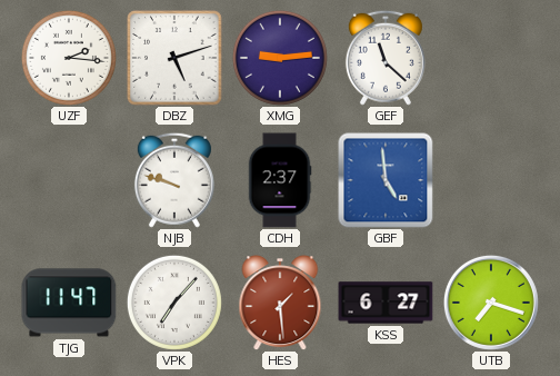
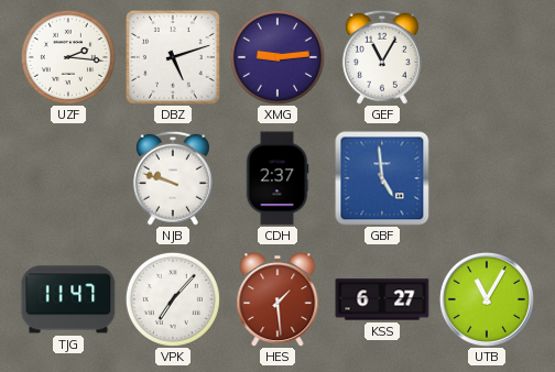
GEF: 11:22 -> 11:05
UTB: 7:18 -> 11:05
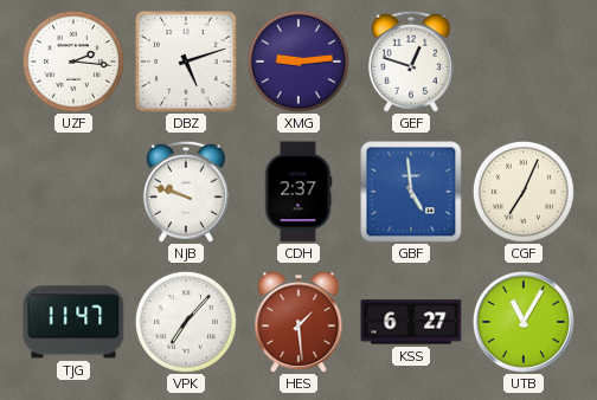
GEF: 11:05 -> 12:48
CGF: none -> 7:04
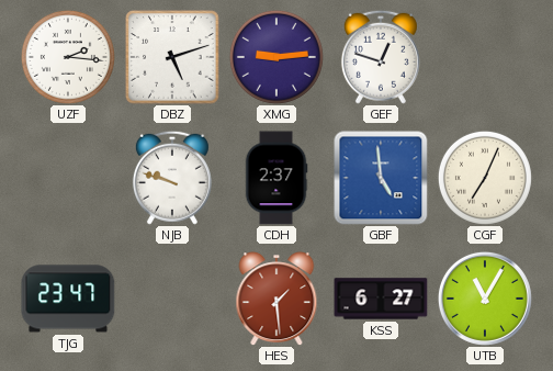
TJG: 11:47 -> 23:47
VPK: 7:07 -> none
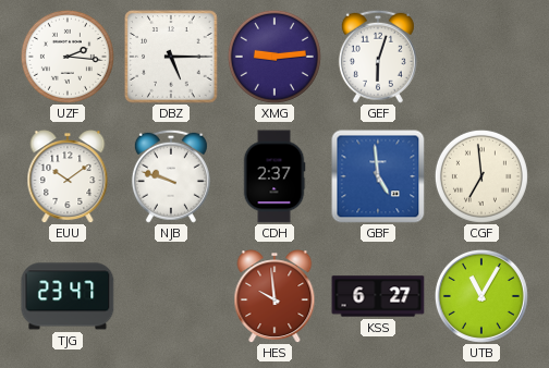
DBZ: 5:12 -> 5:15
GEF: 12:48 -> 6:03
EUU: none -> 10:09
CGF: 7:04 -> 6:59
HES: 1:29 -> 9:59
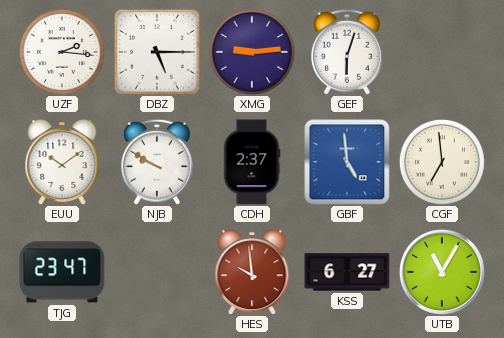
NJB: 9:48 -> 9:50
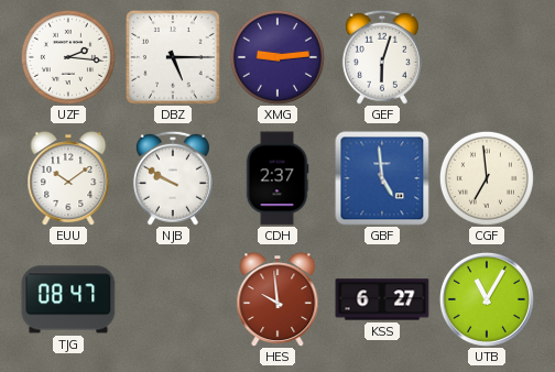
TJG: 23:47 -> 08:47
